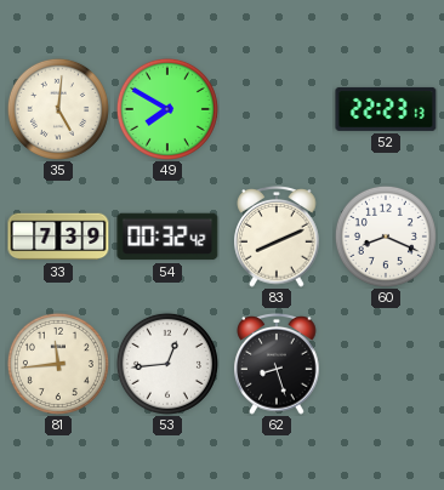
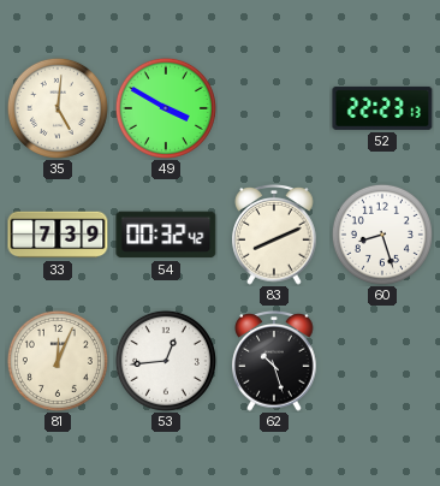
49: 7:50 -> 3:50
60: 8:19 -> 8:27
81: 11:44 -> 12:04
62: 8:27 -> 10:27
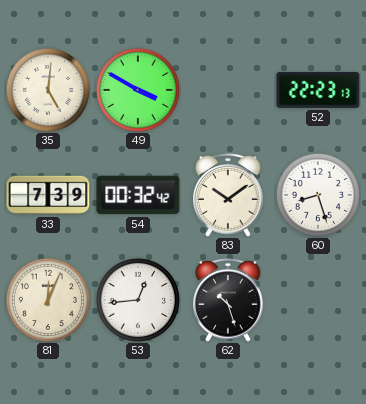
83: 8:11 -> 10:09
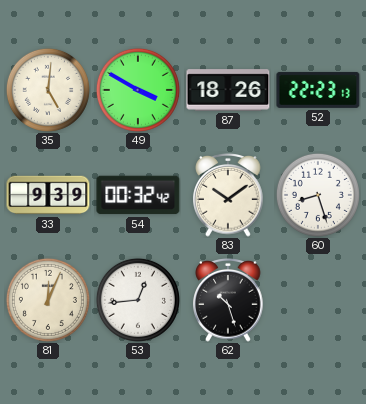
87: none -> 18:26
33: 7:39 -> 9:39
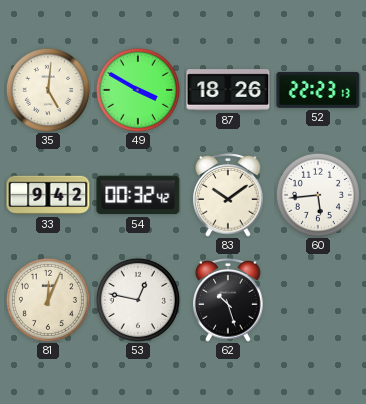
33: 9:39 -> 9:42
60: 8:27 -> 5:44
53: 12:44 -> 12:47
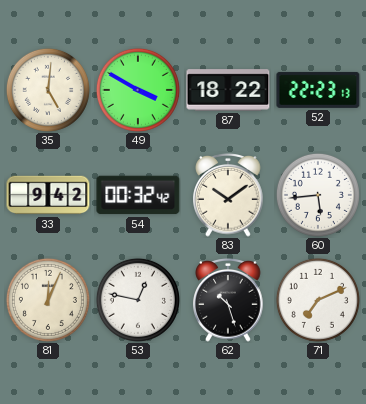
87: 18:26 -> 18:22
71: none -> 7:11
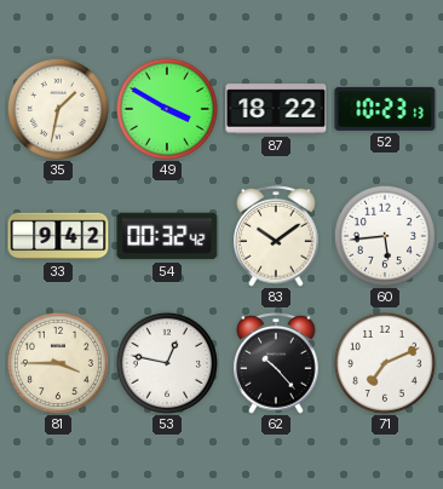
35: 5:01 -> 1:32
52: 22:23 -> 10:23
81: 12:04 -> 3:45
62: 10:27 -> 10:23
